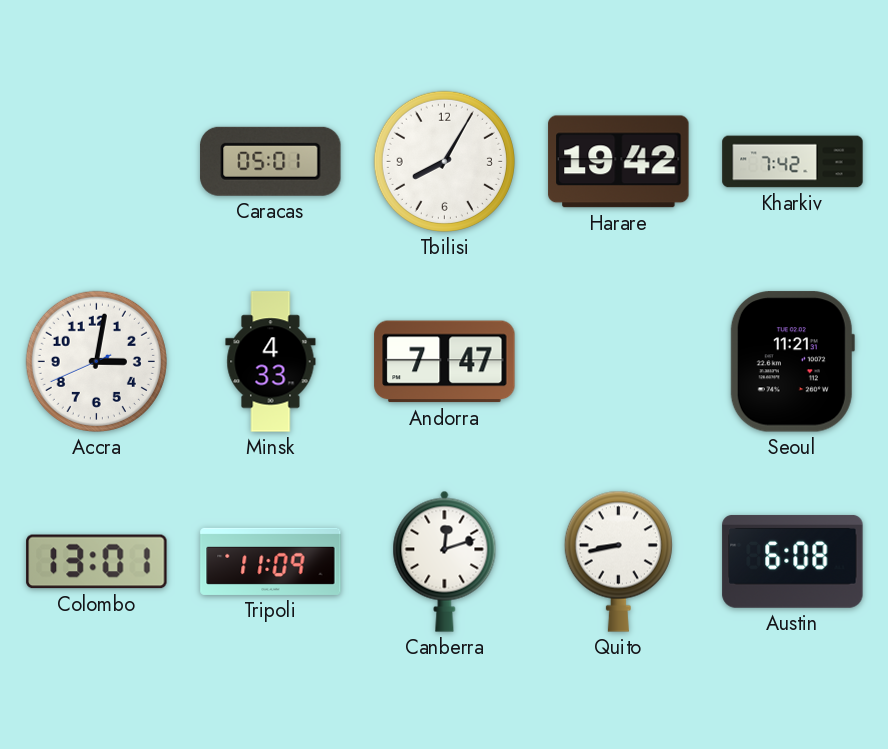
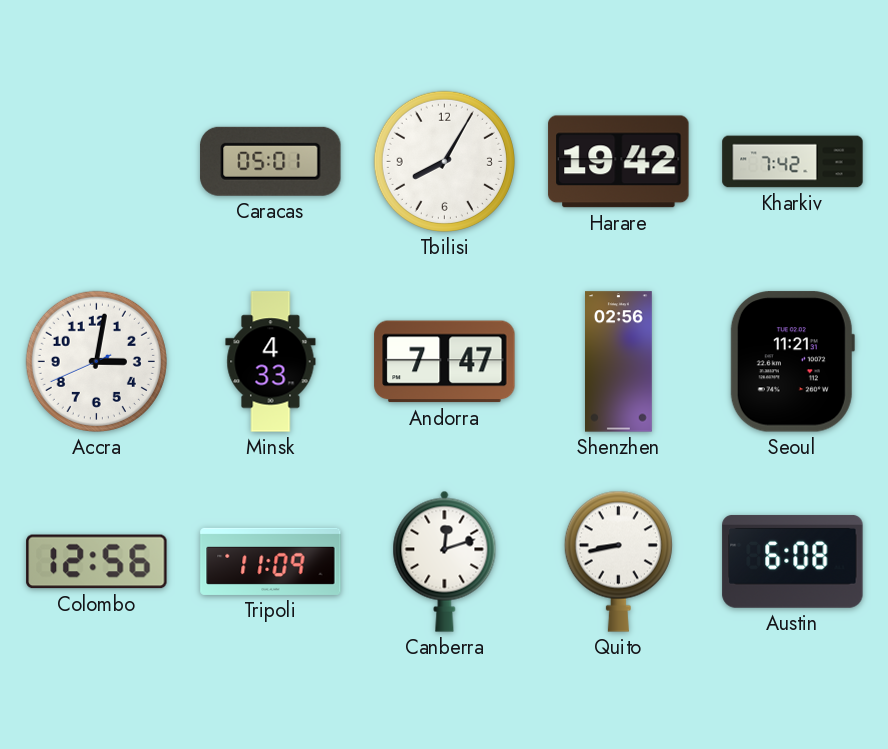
Shenzhen: none -> 02:56
Colombo: 13:01 -> 12:56
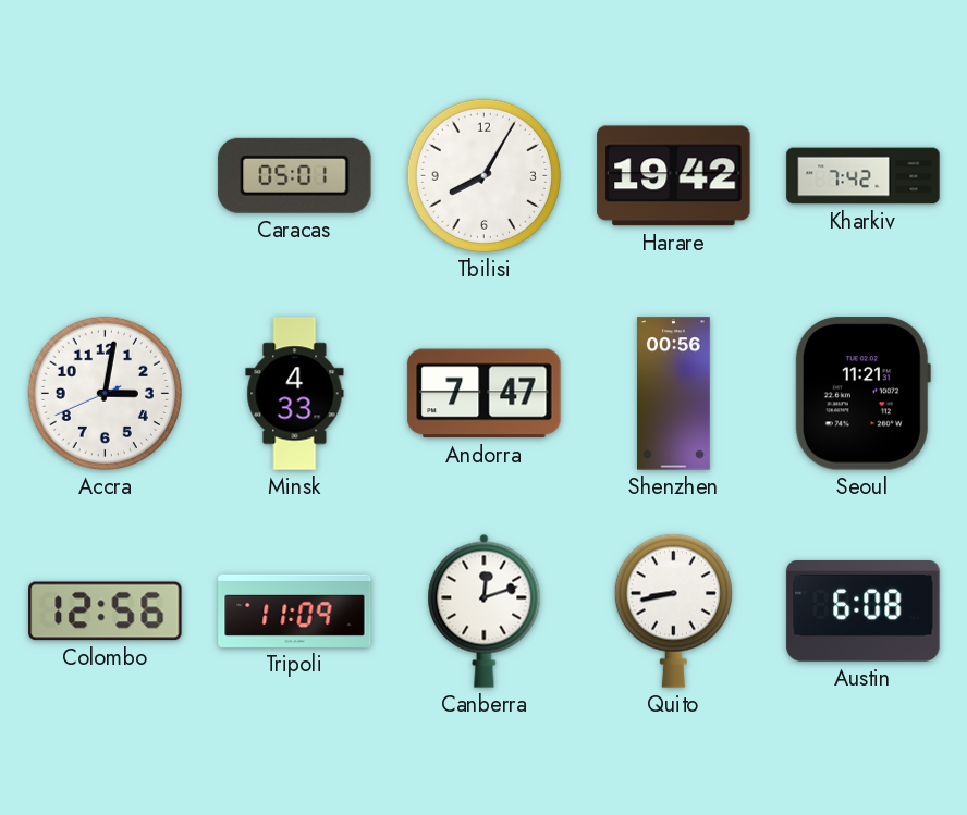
Shenzhen: 02:56 -> 00:56
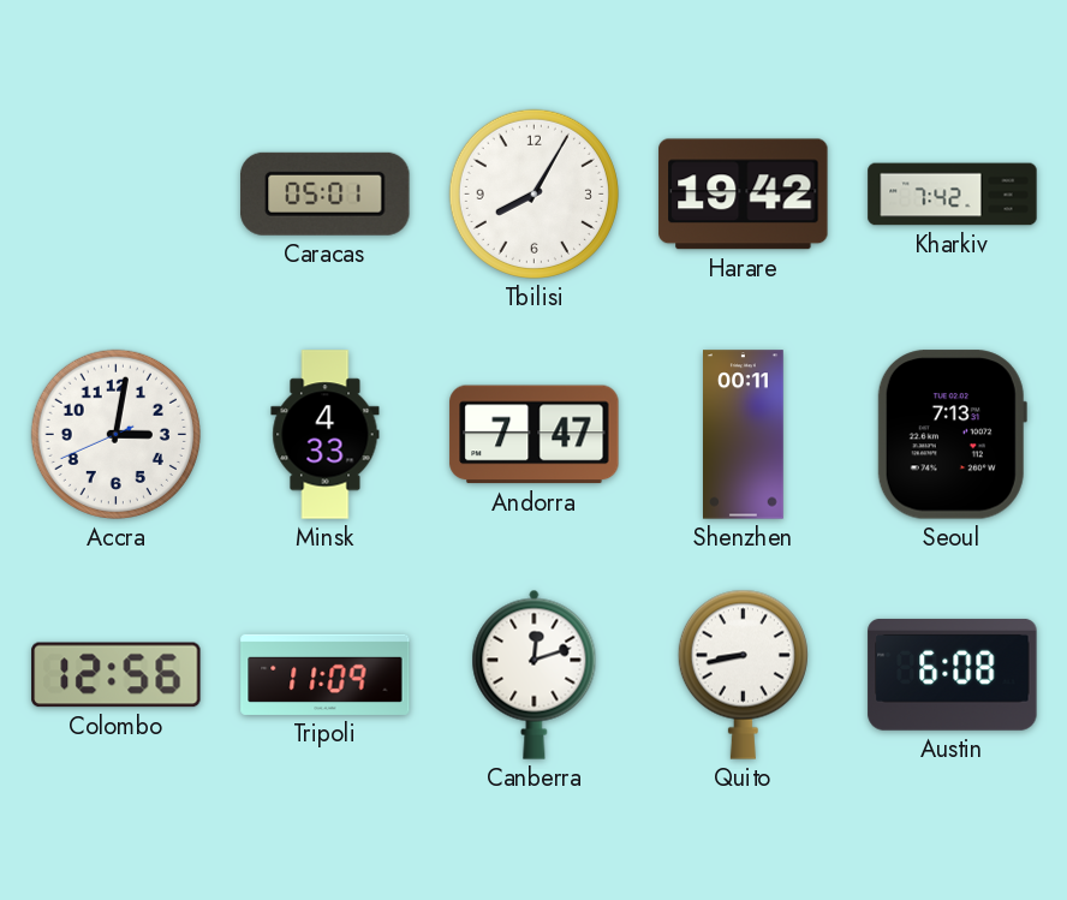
Shenzhen: 00:56 -> 00:11
Seoul: 11:21 -> 7:13
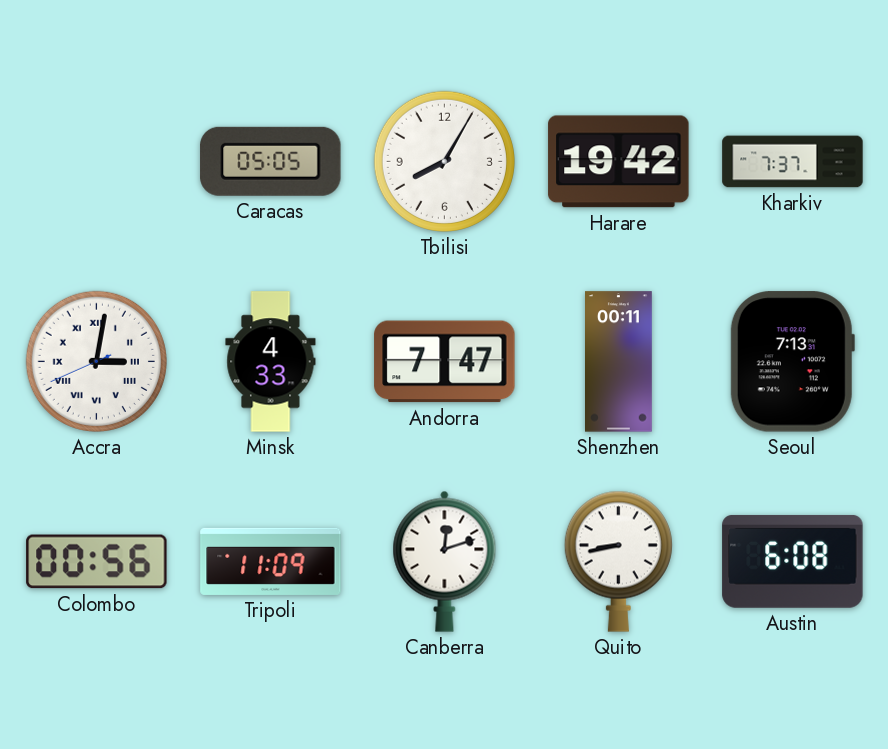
Caracas: 05:01 -> 05:05
Kharkiv: 7:42 -> 7:37
Accra numerals: Arabic -> Roman
Colombo: 12:56 -> 00:56
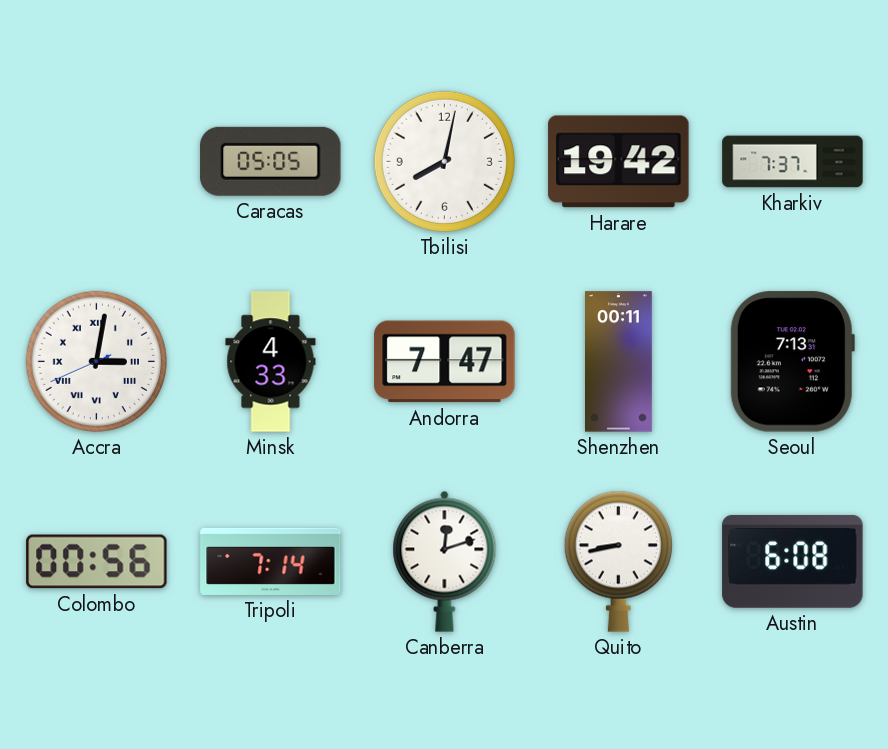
Tbilisi: 8:05 -> 8:02
Tripoli: 11:09 -> 7:14
